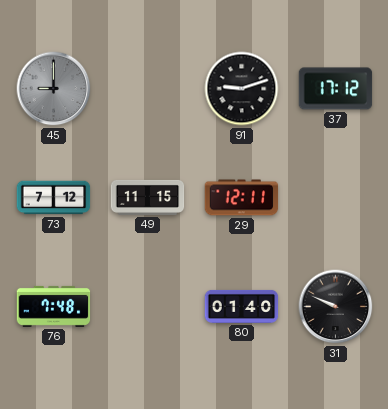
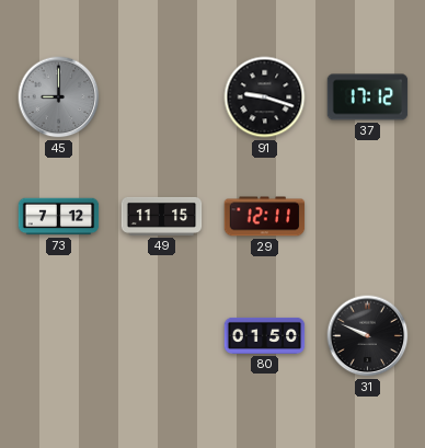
91: 9:12 -> 9:18
76: 7:48 -> none
80: 01:40 -> 01:50
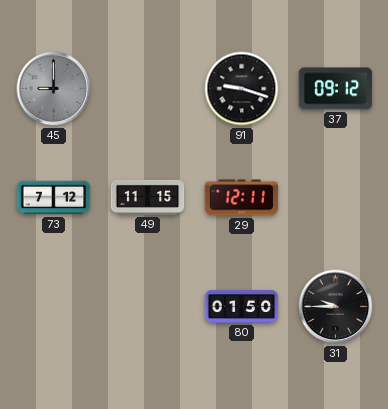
37: 17:12 -> 09:12
31: 9:49 -> 9:45
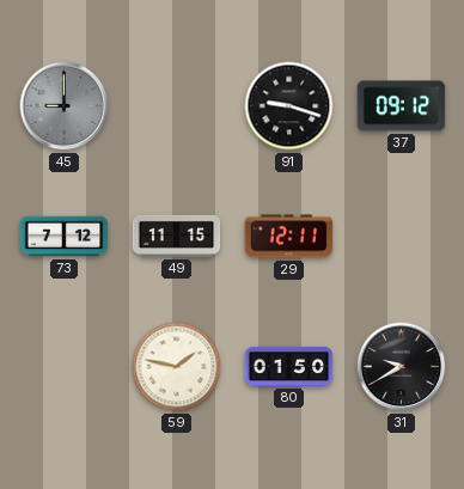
59: none -> 1:47
31: 9:45 -> 9:40
